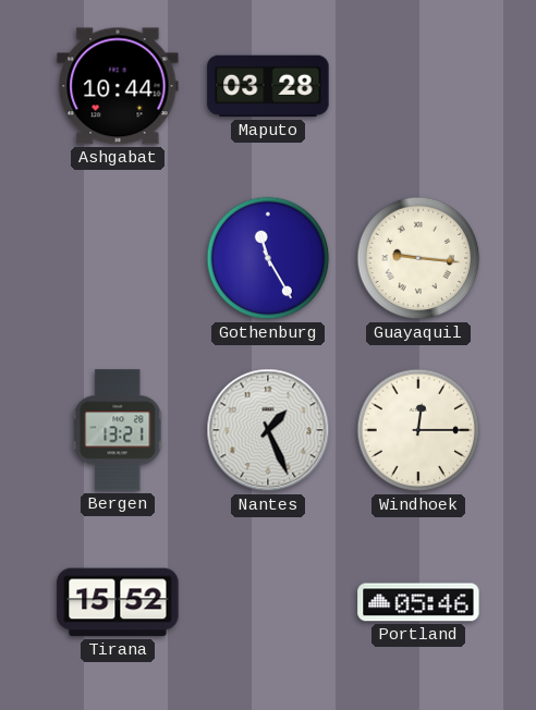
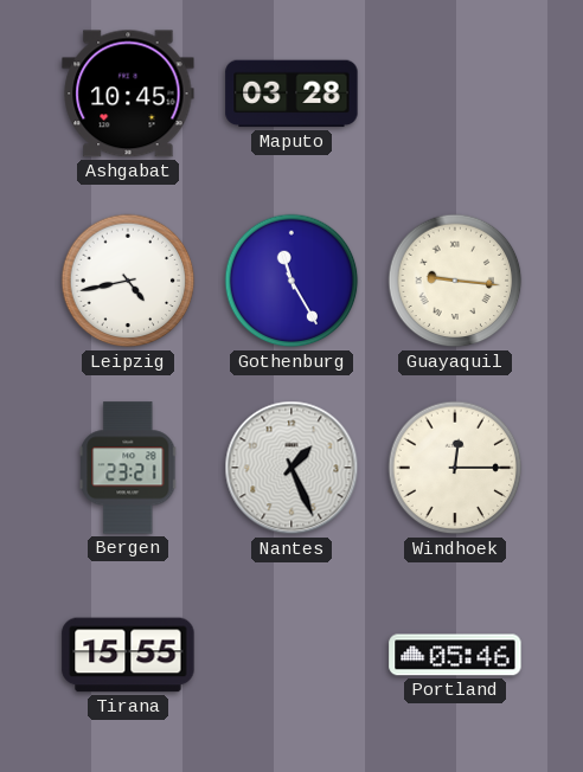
Ashgabat: 10:44 -> 10:45
Leipzig: none -> 4:43
Bergen: 13:21 -> 23:21
Tirana: 15:52 -> 15:55
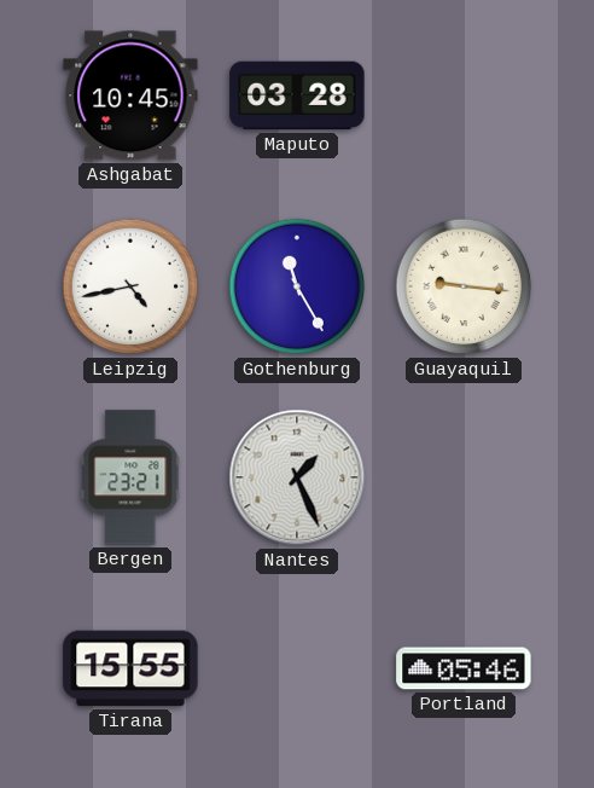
Windhoek: 12:15 -> none
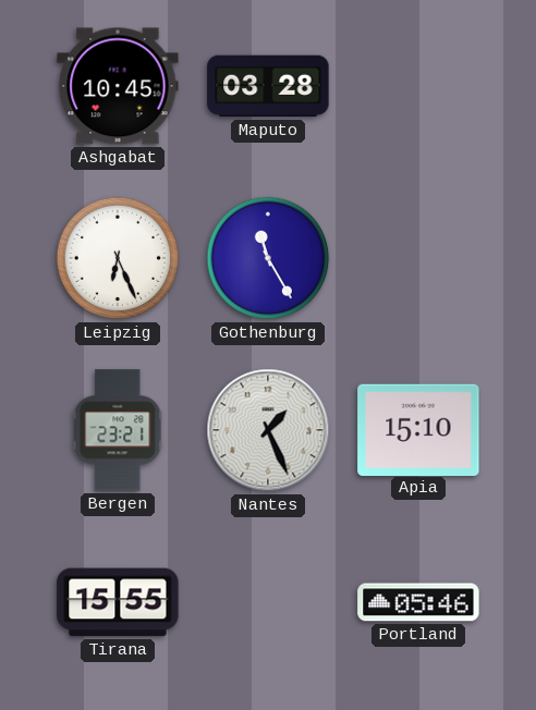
Leipzig: 4:43 -> 6:26
Guayaquil: 9:16 -> none
Apia: none -> 15:10
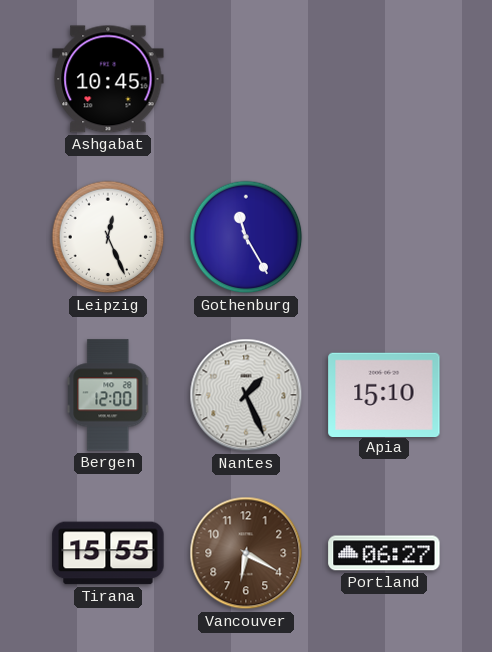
Maputo: 03:28 -> none
Leipzig: 6:26 -> 12:26
Bergen: 23:21 -> 12:00
Vancouver: none -> 6:20
Portland: 05:46 -> 06:27
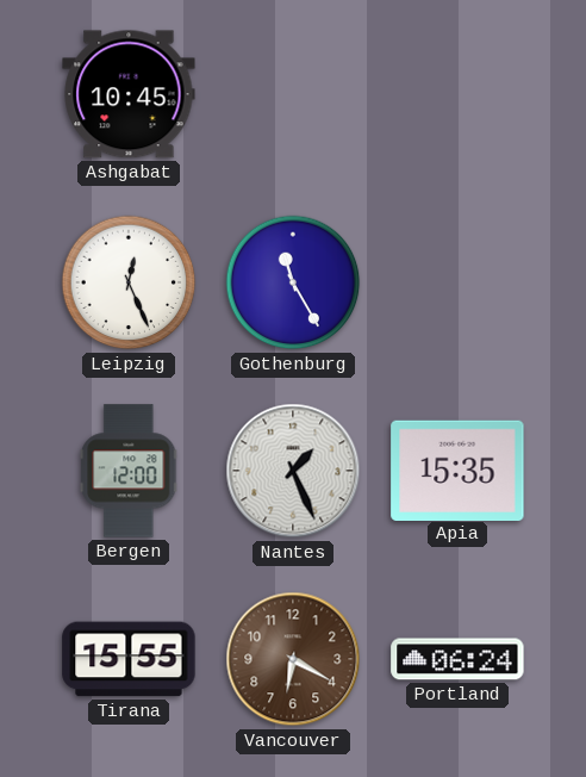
Apia: 15:10 -> 15:35
Portland: 06:27 -> 06:24
